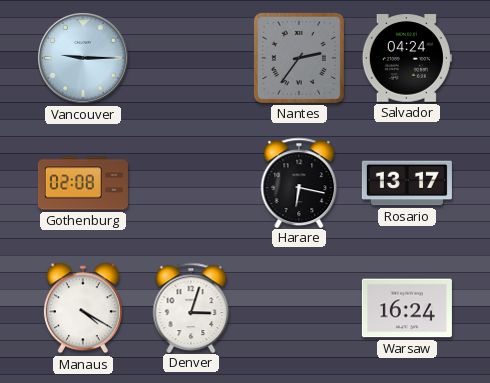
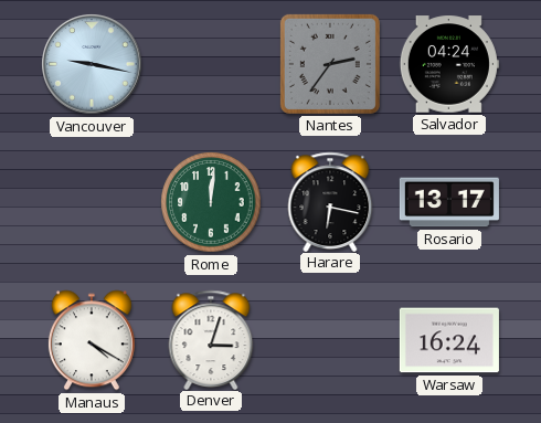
Vancouver: 9:15 -> 9:17
Gothenburg: 02:08 -> none
Rome: none -> 12:01
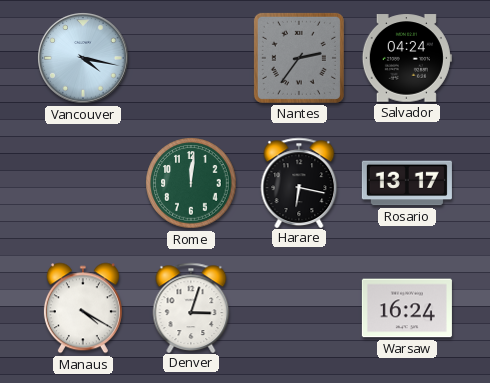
Vancouver: 9:17 -> 4:17
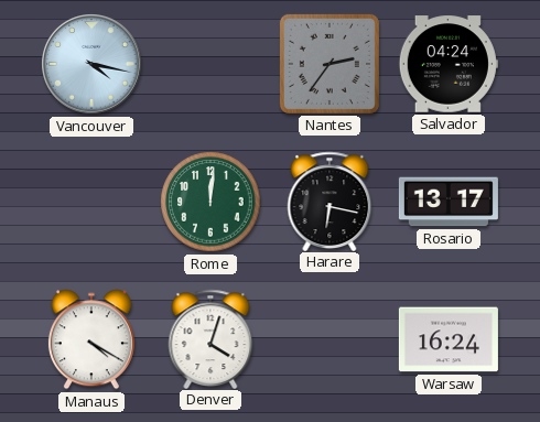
Denver: 3:03 -> 4:03
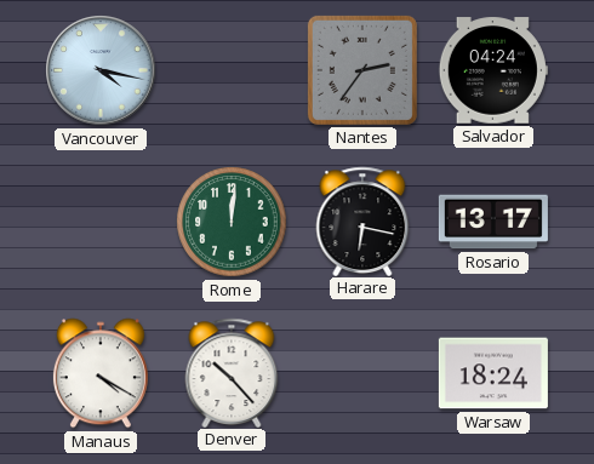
Denver: 4:03 -> 10:23
Warsaw: 16:24 -> 18:24
